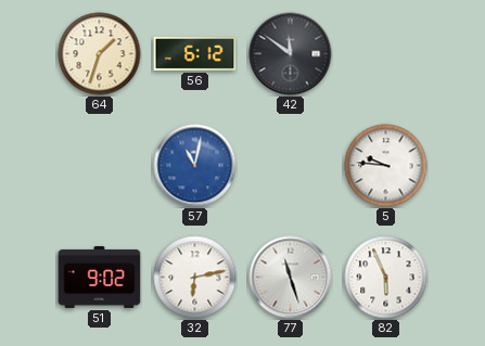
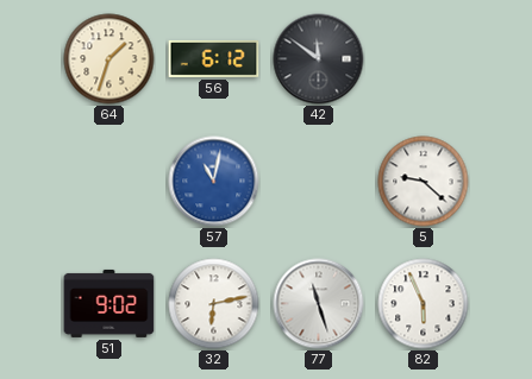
5: 9:46 -> 9:22
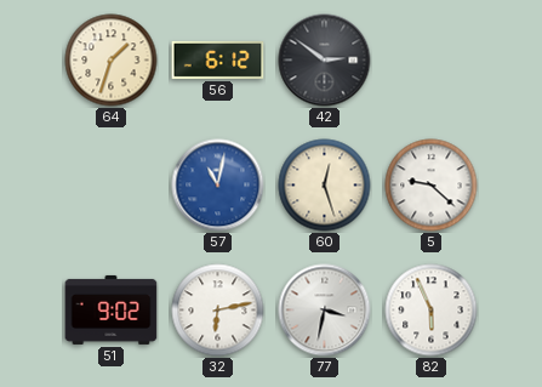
42: 11:51 -> 2:51
60: none -> 12:27
77: 11:27 -> 3:32
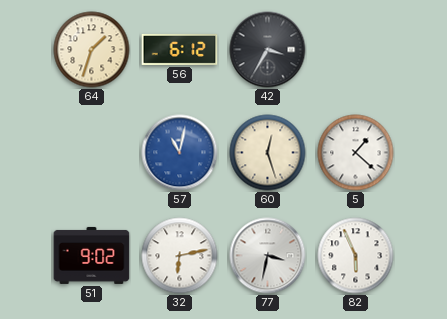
42: 2:51 -> 3:35
5: 9:22 -> 1:22
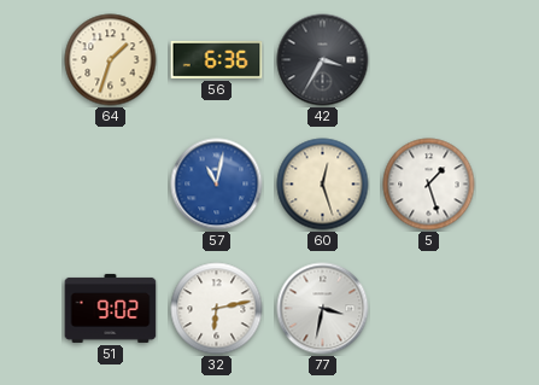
56: 6:12 -> 6:36
5: 1:22 -> 1:27
82: 5:56 -> none
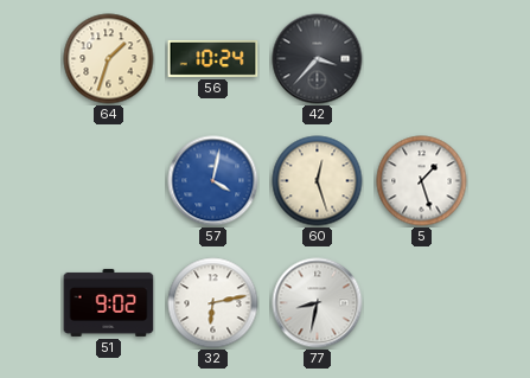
56: 6:36 -> 10:24
42: 3:35 -> 3:37
57: 11:02 -> 4:02
77: 3:32 -> 8:32
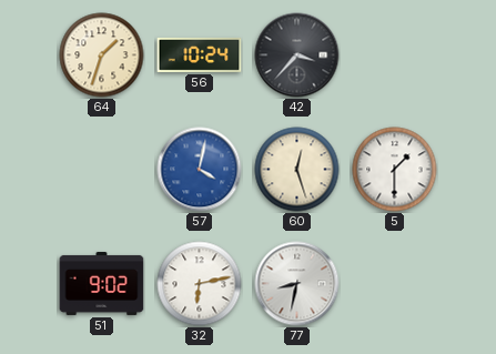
5: 1:27 -> 1:30
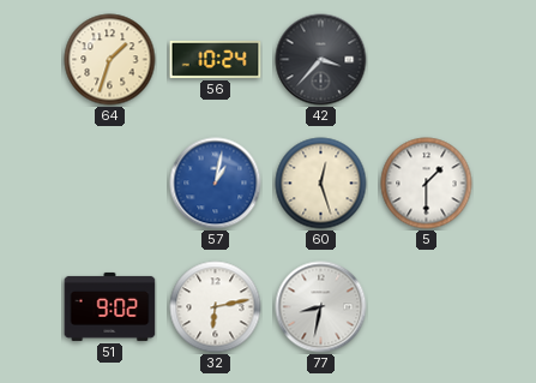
57: 4:02 -> 1:02
